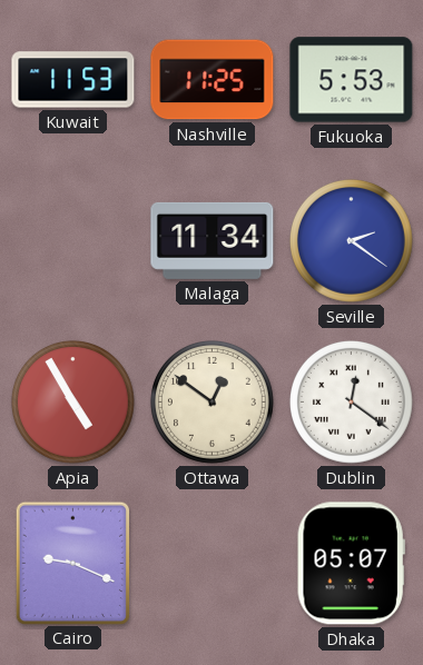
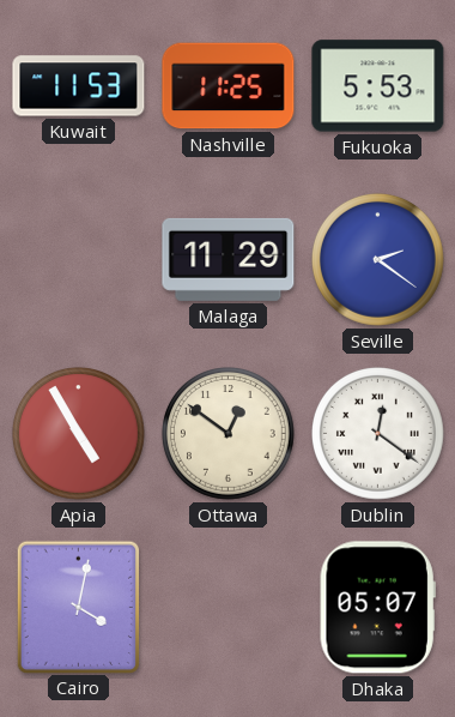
Malaga: 11:34 -> 11:29
Cairo: 9:19 -> 4:02
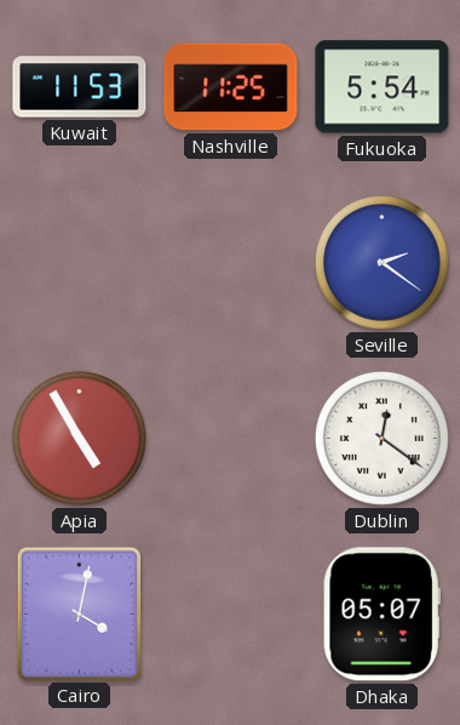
Fukuoka: 5:53 -> 5:54
Malaga: 11:29 -> none
Ottawa: 12:51 -> none
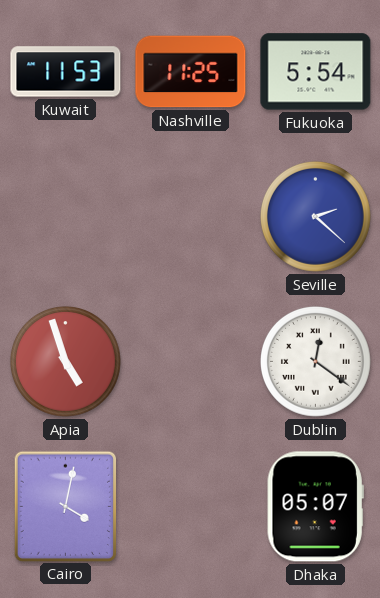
Seville: 2:21 -> 2:22
Apia: 4:55 -> 4:57
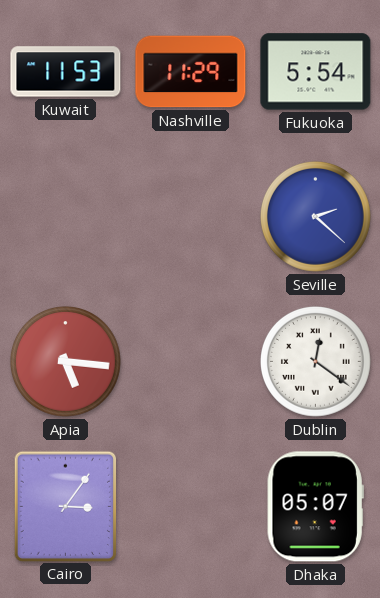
Nashville: 11:25 -> 11:29
Apia: 4:57 -> 5:16
Cairo: 4:02 -> 3:06
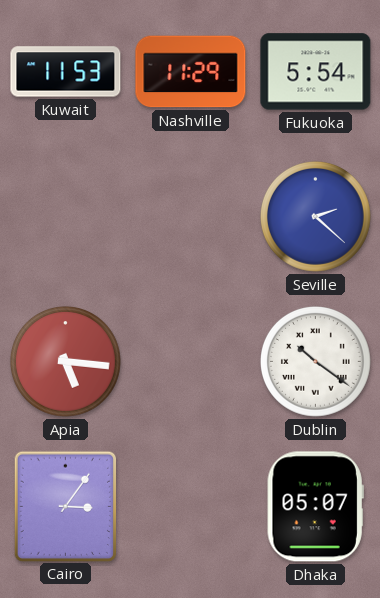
Dublin: 12:21 -> 10:21
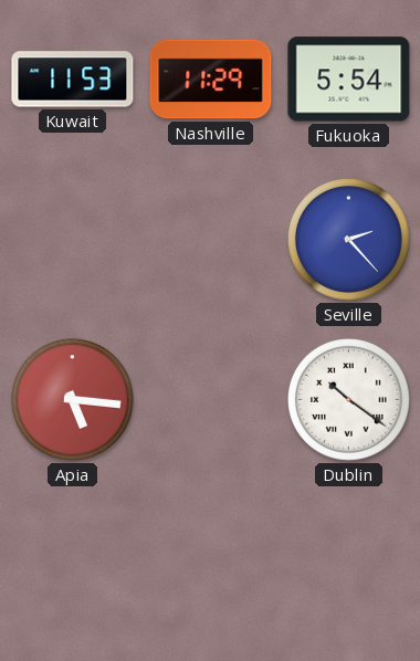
Seville: 2:22 -> 2:23
Cairo: 3:06 -> none
Dhaka: 05:07 -> none
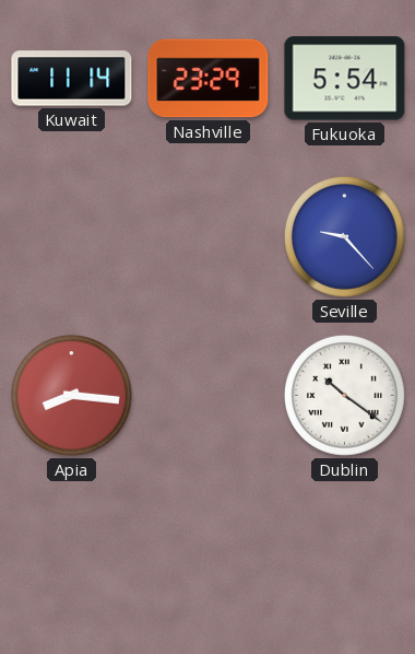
Kuwait: 11:53 -> 11:14
Nashville: 11:29 -> 23:29
Seville: 2:23 -> 9:23
Apia: 5:16 -> 8:16
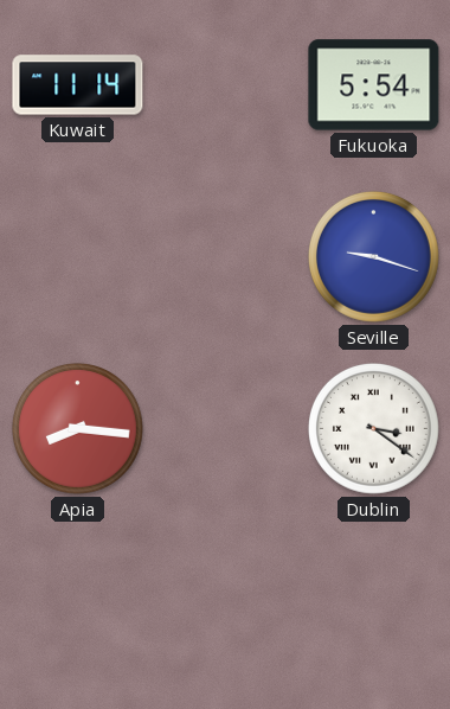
Nashville: 23:29 -> none
Seville: 9:23 -> 9:18
Dublin: 10:21 -> 3:21
